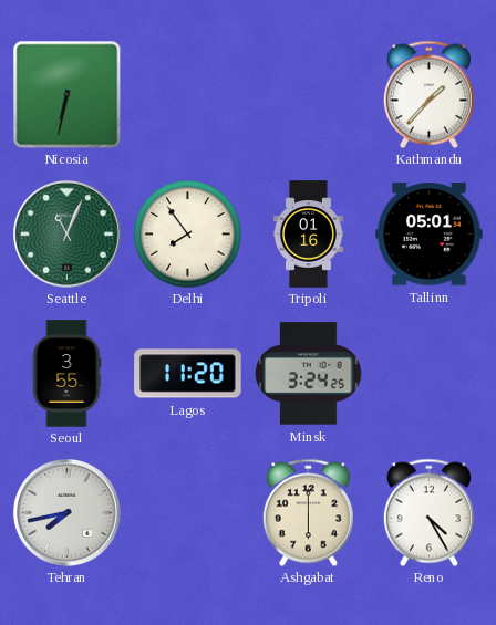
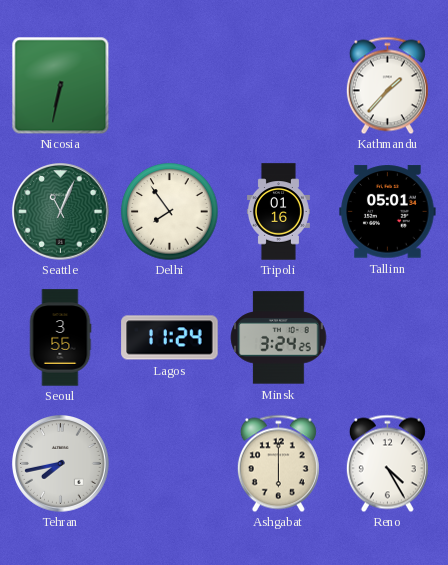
Lagos: 11:20 -> 11:24
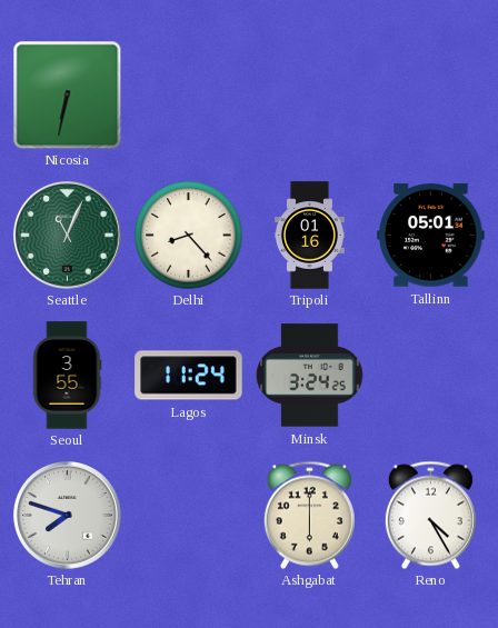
Kathmandu: 1:37 -> none
Delhi: 7:54 -> 8:23
Tehran: 7:43 -> 7:48
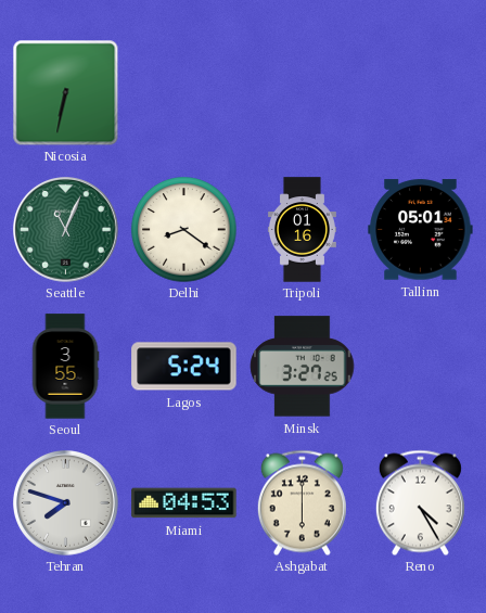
Delhi: 8:23 -> 8:21
Lagos: 11:24 -> 5:24
Minsk: 3:24 -> 3:27
Miami: none -> 04:53
